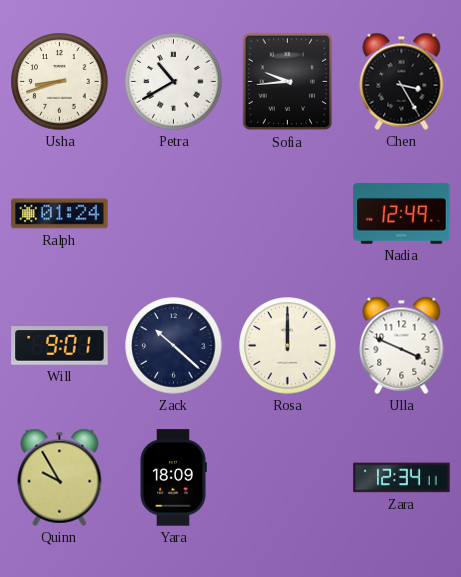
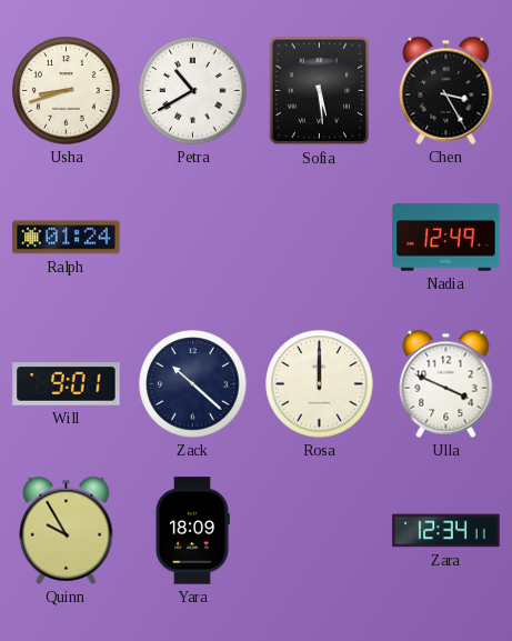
Sofia: 9:44 -> 5:29
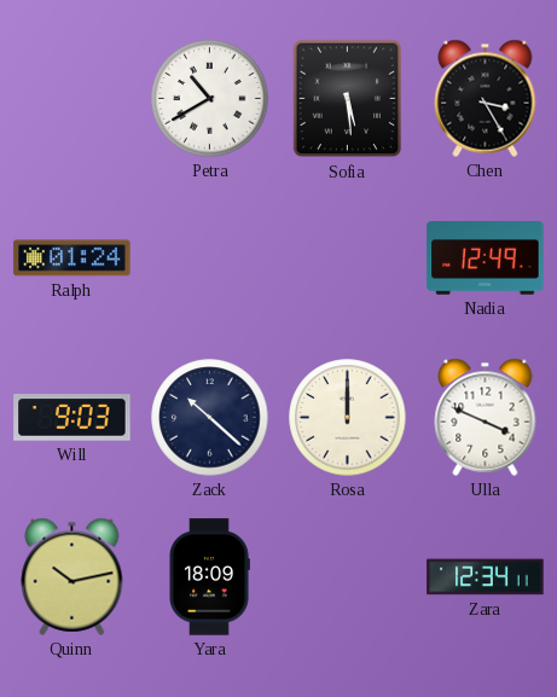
Usha: 8:42 -> none
Will: 9:01 -> 9:03
Quinn: 9:55 -> 10:13
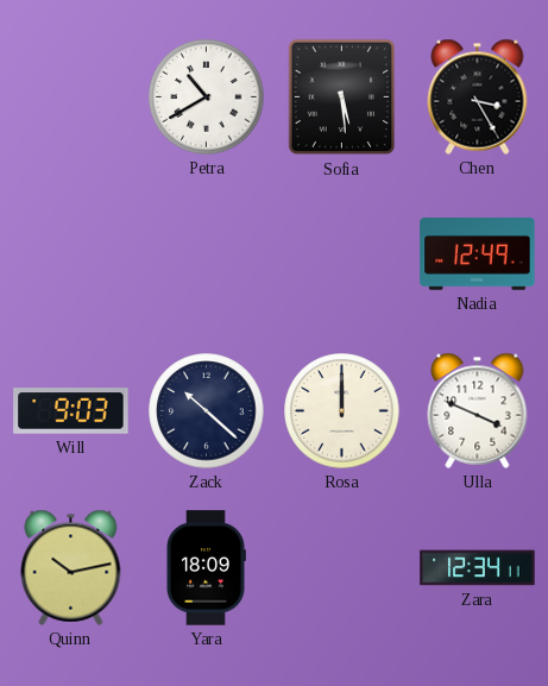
Ralph: 01:24 -> none
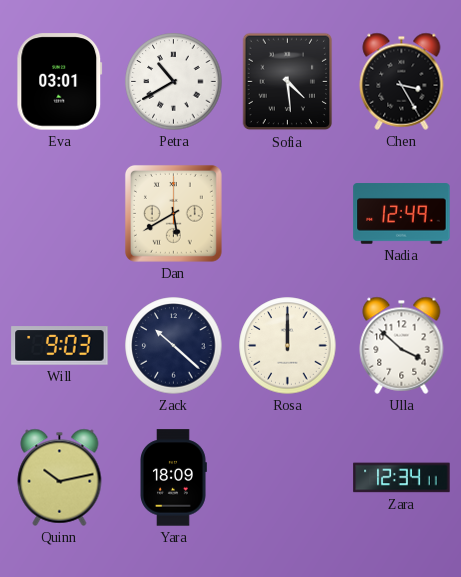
Eva: none -> 03:01
Sofia: 5:29 -> 4:29
Dan: none -> 5:40
Ulla: 3:49 -> 3:52
